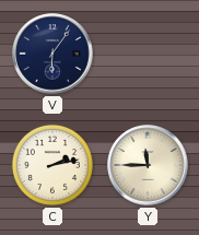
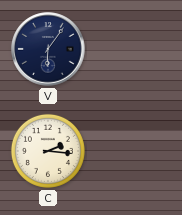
C: 2:13 -> 2:16
Y: 11:45 -> none
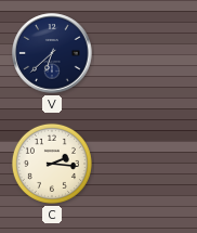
V: 6:06 -> 6:38
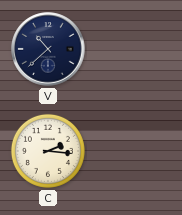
V: 6:38 -> 10:38
